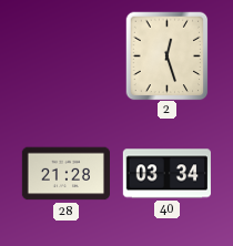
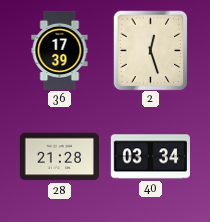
36: none -> 17:39
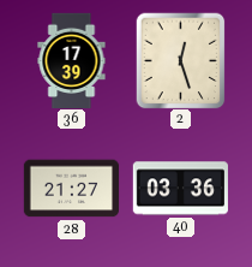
28: 21:28 -> 21:27
40: 03:34 -> 03:36
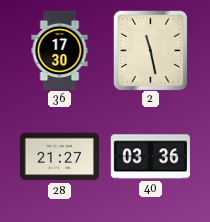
36: 17:39 -> 17:30
2: 12:27 -> 11:28
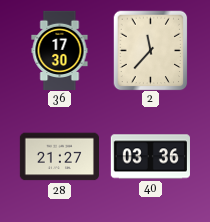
2: 11:28 -> 11:37
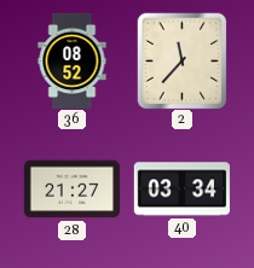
36: 17:30 -> 08:52
40: 03:36 -> 03:34
